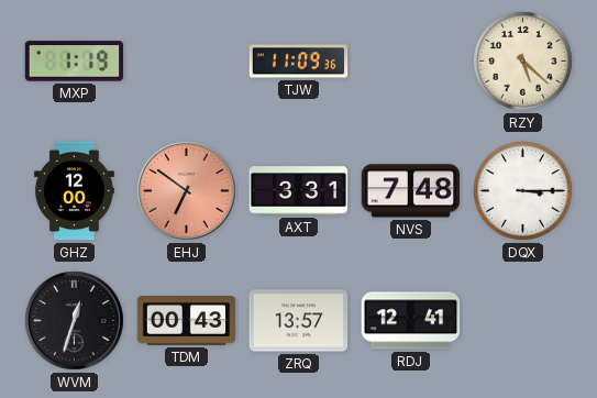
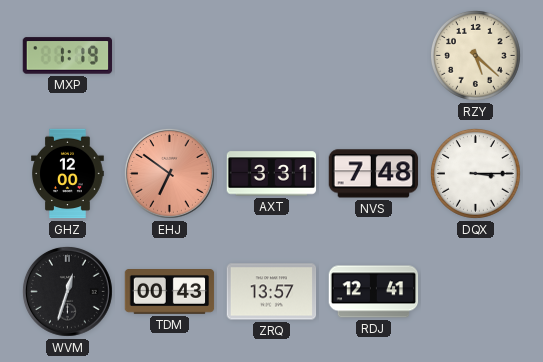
TJW: 11:09 -> none
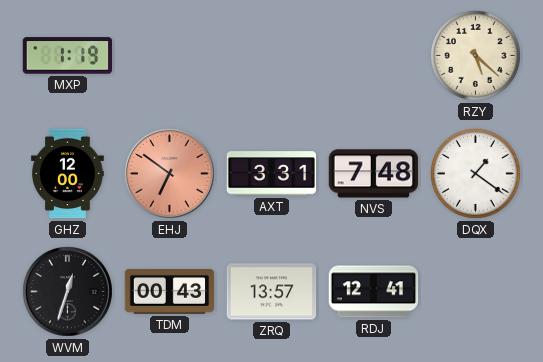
DQX: 3:15 -> 1:21
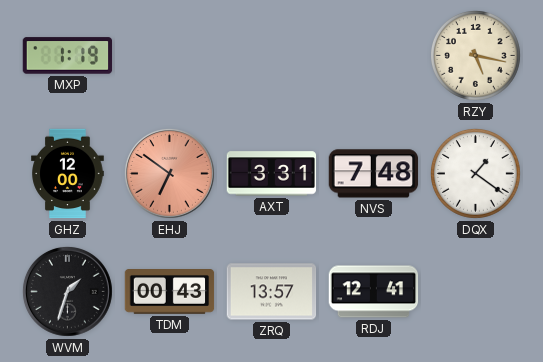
RZY: 5:22 -> 5:17
WVM: 12:33 -> 1:33
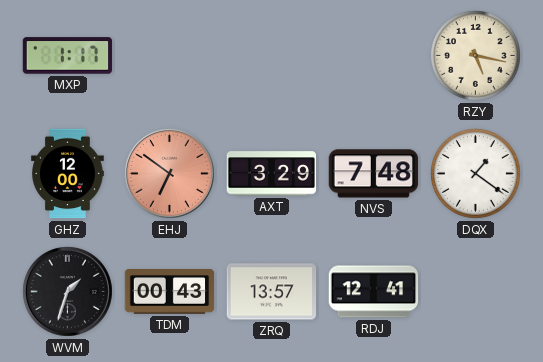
MXP: 1:19 -> 1:17
AXT: 3:31 -> 3:29
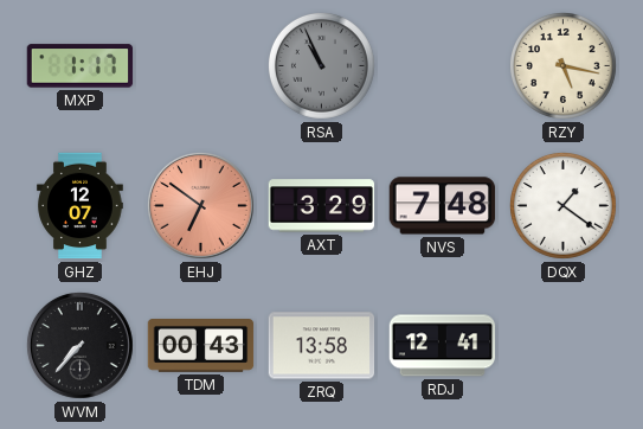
RSA: none -> 10:56
GHZ: 12:00 -> 12:07
WVM: 1:33 -> 7:37
ZRQ: 13:57 -> 13:58
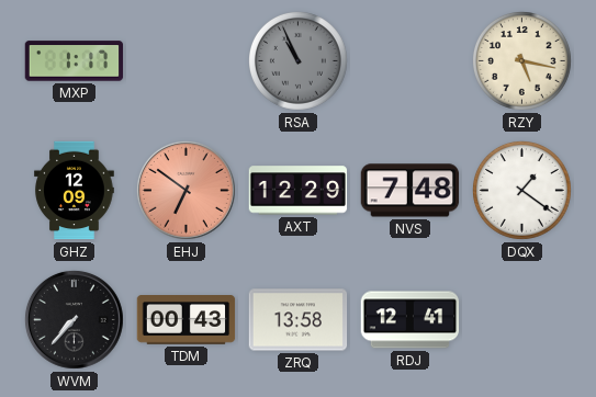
GHZ: 12:07 -> 12:09
AXT: 3:29 -> 12:29
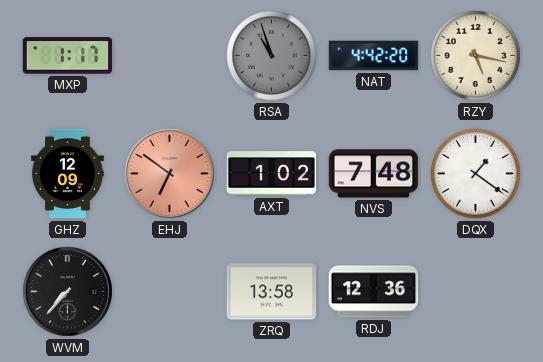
RSA: 10:56 -> 10:57
NAT: none -> 4:42
AXT: 12:29 -> 1:02
TDM: 00:43 -> none
RDJ: 12:41 -> 12:36
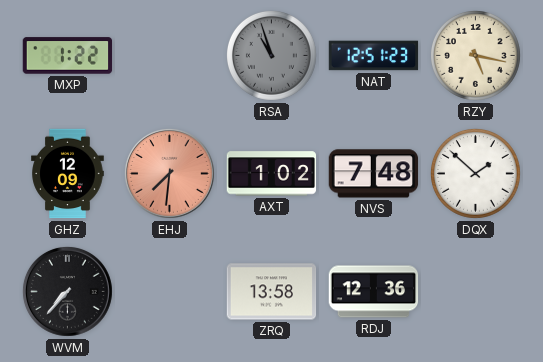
MXP: 1:17 -> 1:22
NAT: 4:42 -> 12:51
EHJ: 6:51 -> 7:31
DQX: 1:21 -> 1:52
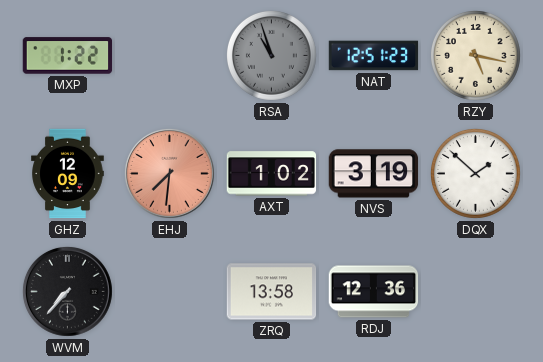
NVS: 7:48 -> 3:19
